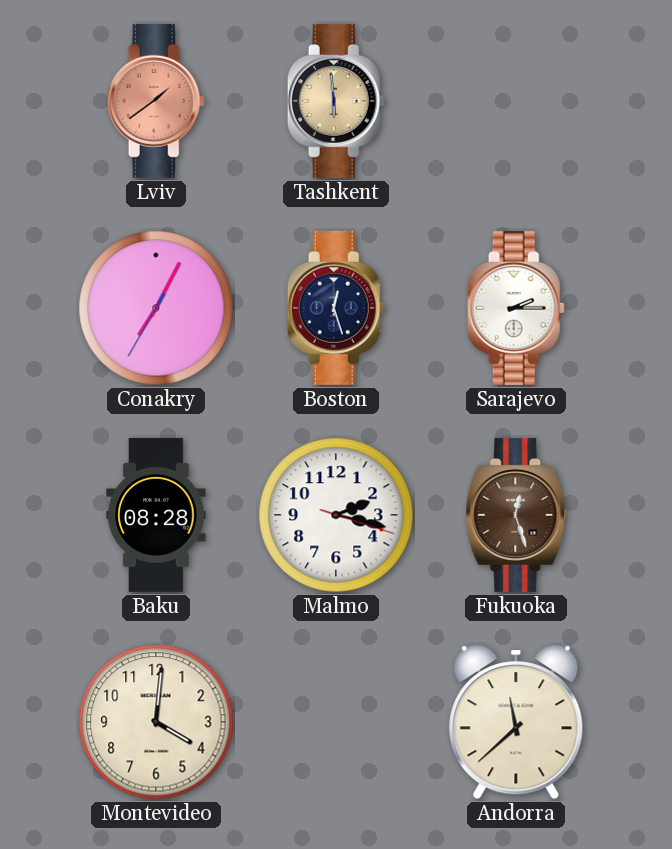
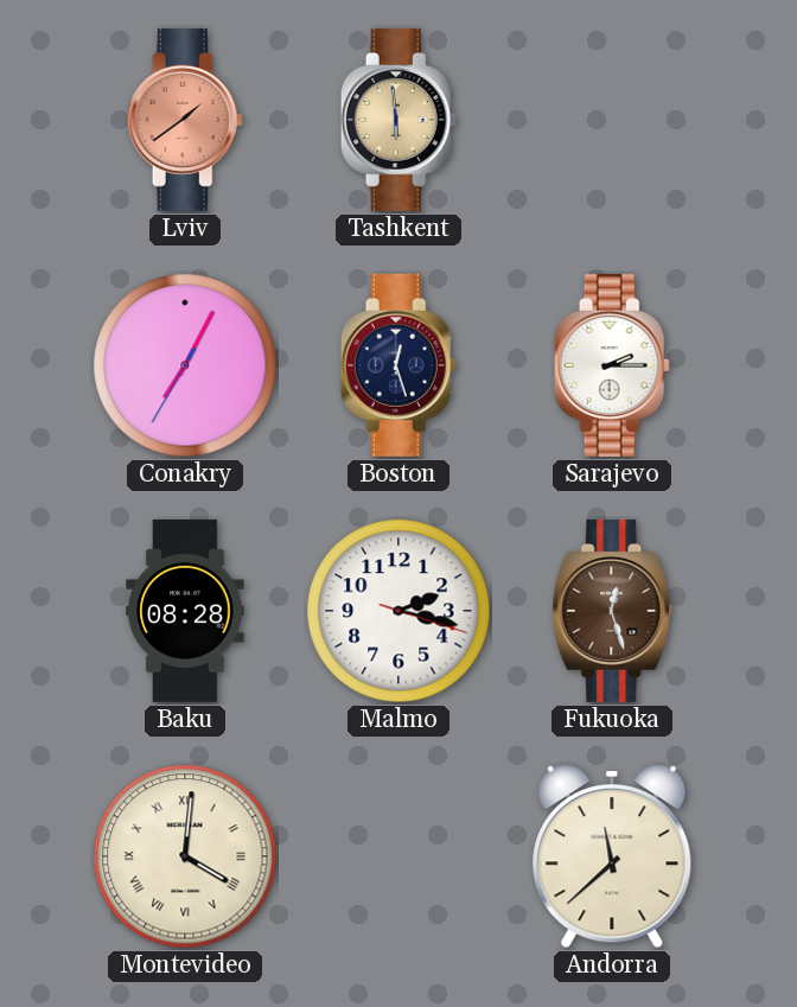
Montevideo numerals: Arabic -> Roman
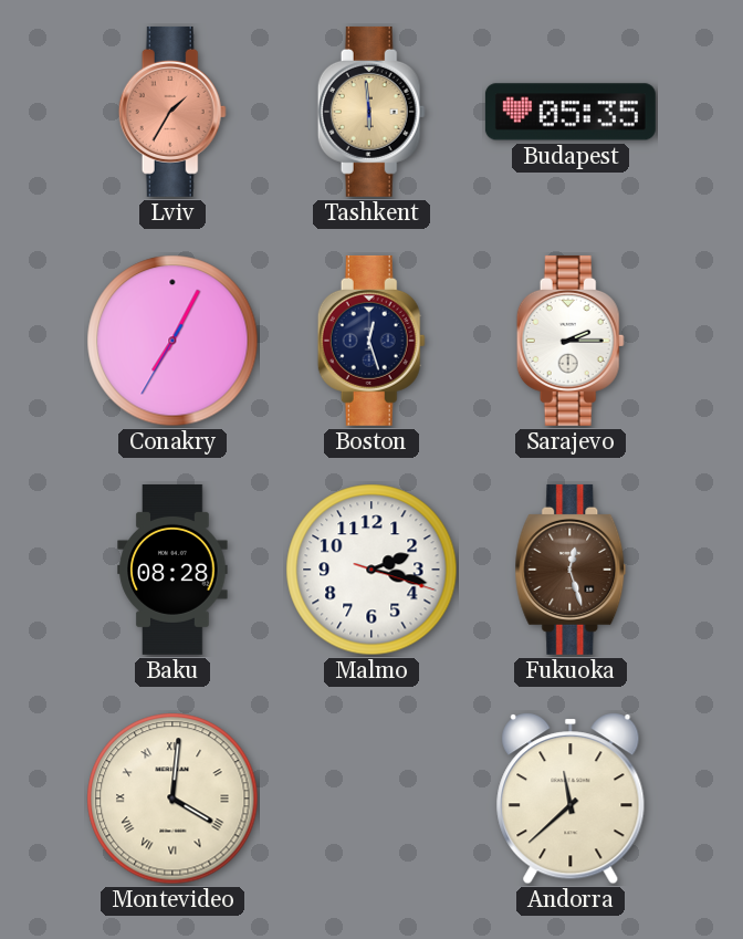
Lviv: 1:39 -> 1:35
Budapest: none -> 05:35
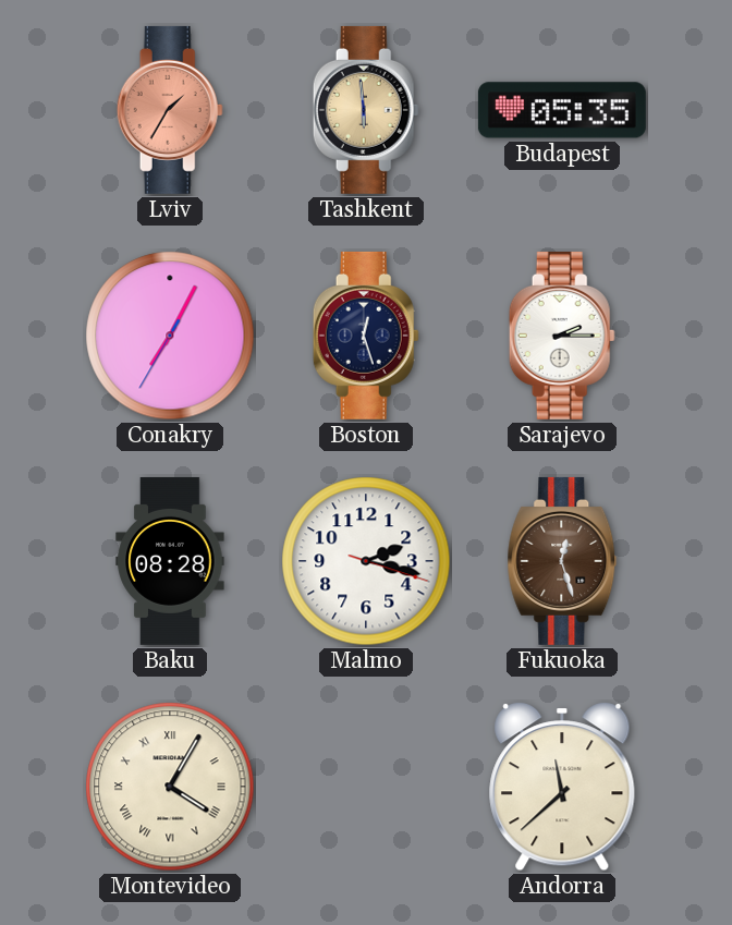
Montevideo: 4:01 -> 4:05
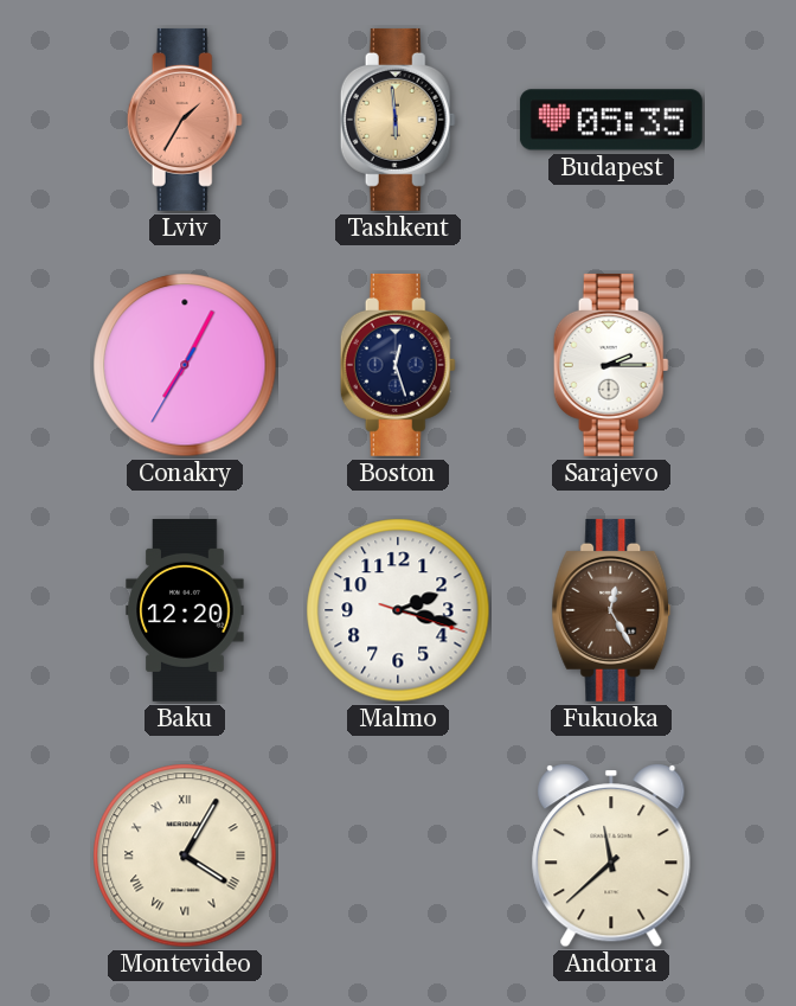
Baku: 08:28 -> 12:20
Fukuoka: 12:27 -> 12:25
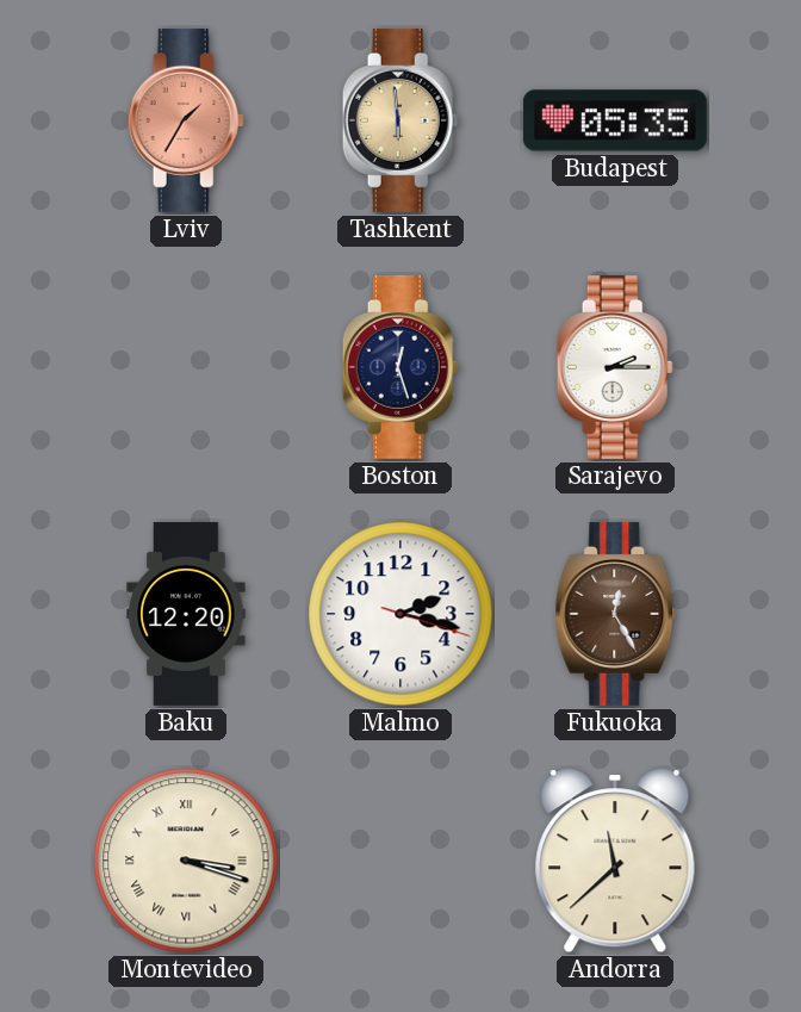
Conakry: 7:04 -> none
Montevideo: 4:05 -> 3:18
